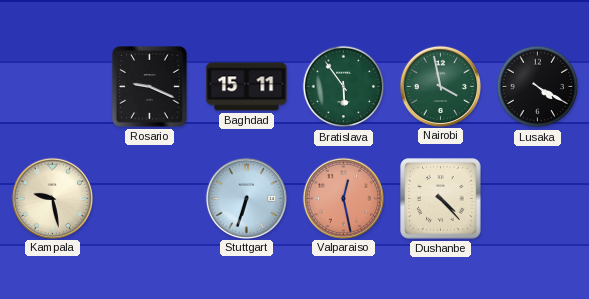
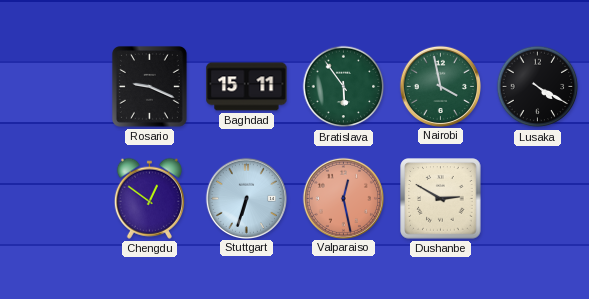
Kampala: 9:28 -> none
Chengdu: none -> 12:51
Dushanbe: 4:23 -> 2:50
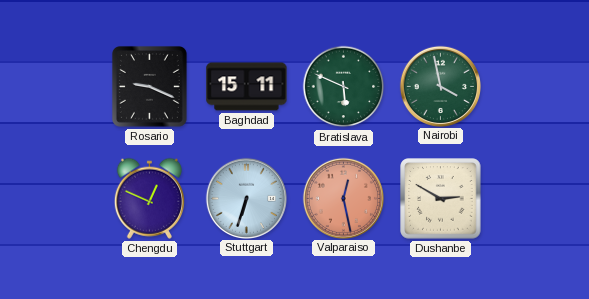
Bratislava: 5:54 -> 5:49
Lusaka: 4:20 -> none
Chengdu: 12:51 -> 12:49
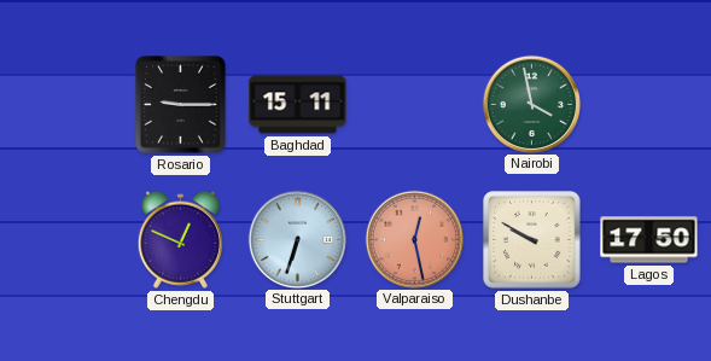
Rosario: 9:19 -> 9:15
Bratislava: 5:49 -> none
Dushanbe: 2:50 -> 9:50
Lagos: none -> 17:50
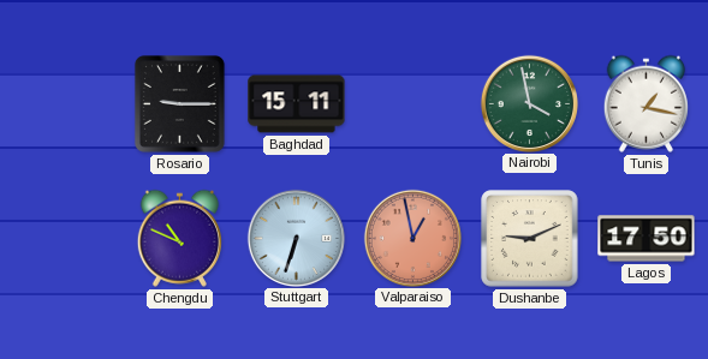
Tunis: none -> 1:17
Chengdu: 12:49 -> 10:49
Valparaiso: 12:28 -> 12:58
Dushanbe: 9:50 -> 9:11
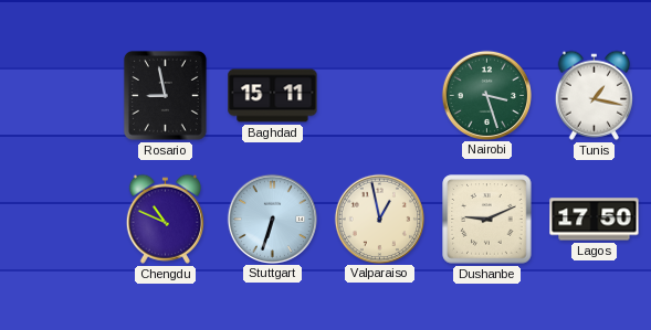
Rosario: 9:15 -> 8:58
Nairobi: 3:58 -> 3:27
Valparaiso dial: salmon -> cream
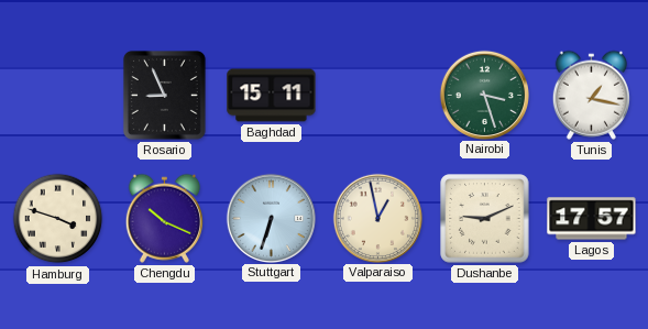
Rosario: 8:58 -> 8:56
Hamburg: none -> 3:48
Chengdu: 10:49 -> 10:19
Lagos: 17:50 -> 17:57
